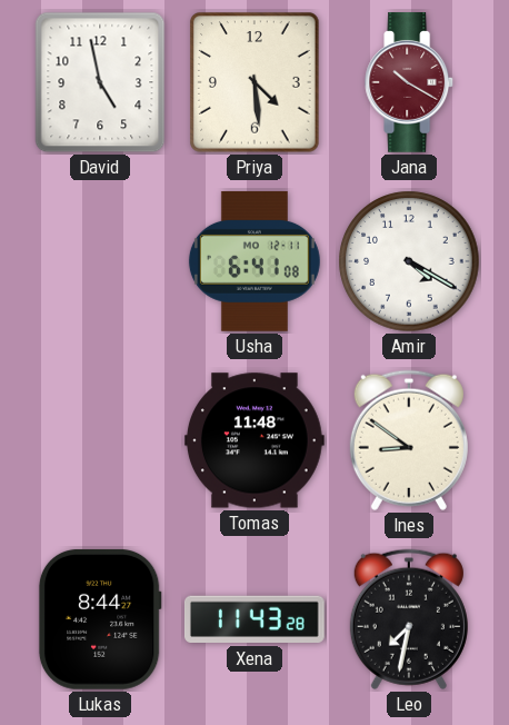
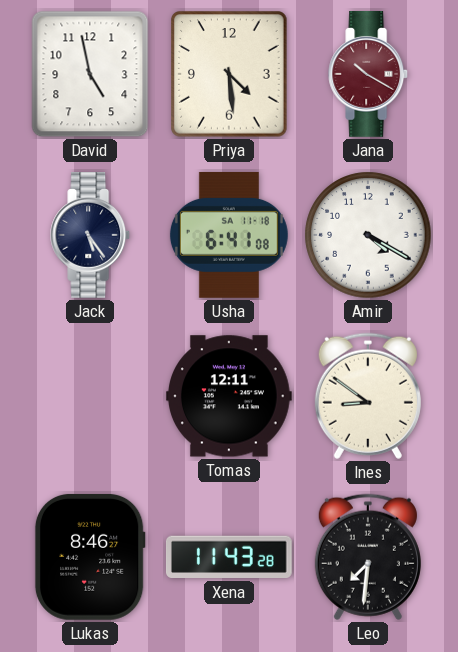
Jack: none -> 5:24
Usha date: MO 12-11 -> SA 11-18
Tomas: 11:48 -> 12:11
Lukas: 8:44 -> 8:46
Leo: 7:32 -> 7:31
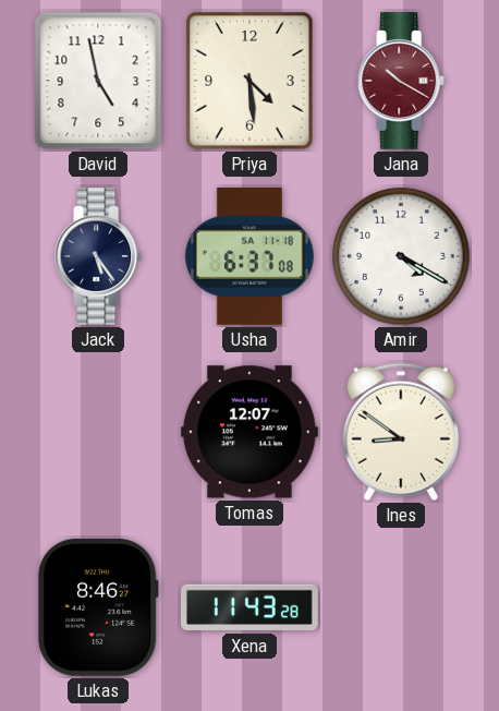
Usha: 6:41 -> 6:37
Tomas: 12:11 -> 12:07
Leo: 7:31 -> none
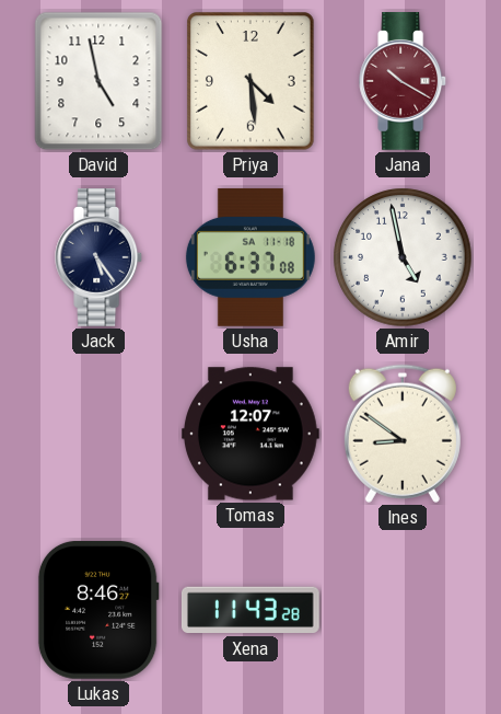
Amir: 4:20 -> 4:58
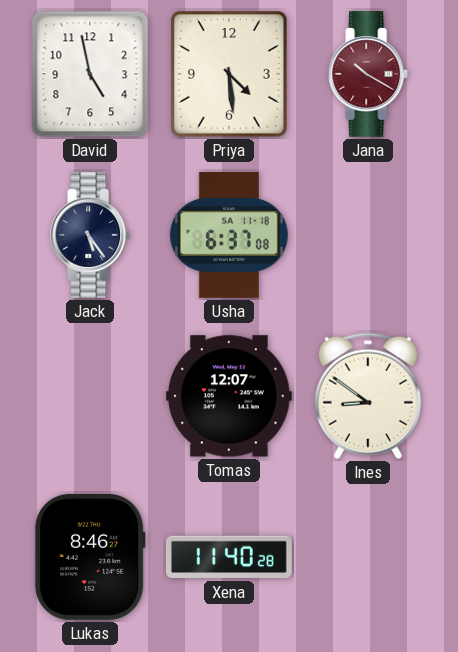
Amir: 4:58 -> none
Xena: 11:43 -> 11:40
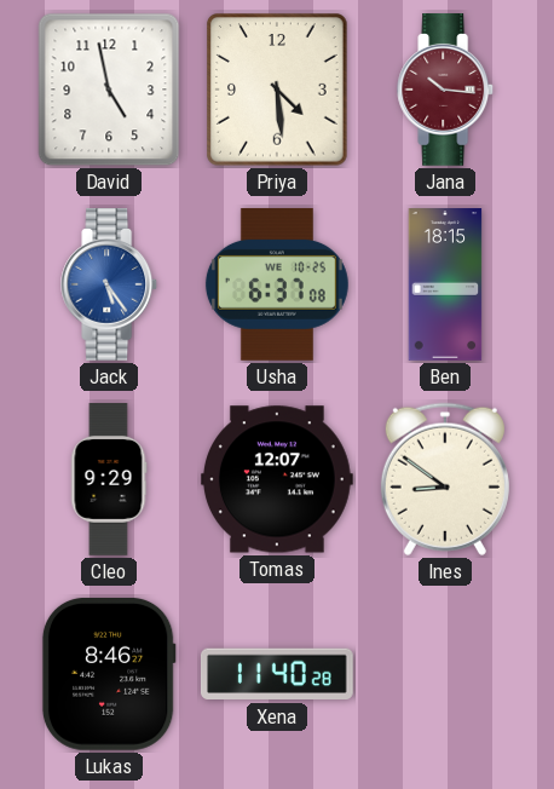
Jana: 10:20 -> 10:16
Jack dial: navy -> blue
Usha date: SA 11-18 -> WE 10-25
Ben: none -> 18:15
Cleo: none -> 9:29
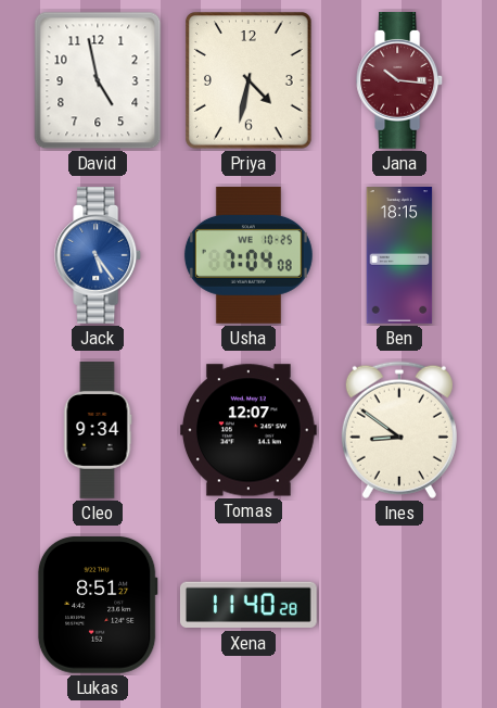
Priya: 4:29 -> 4:32
Usha: 6:37 -> 7:04
Cleo: 9:29 -> 9:34
Lukas: 8:46 -> 8:51
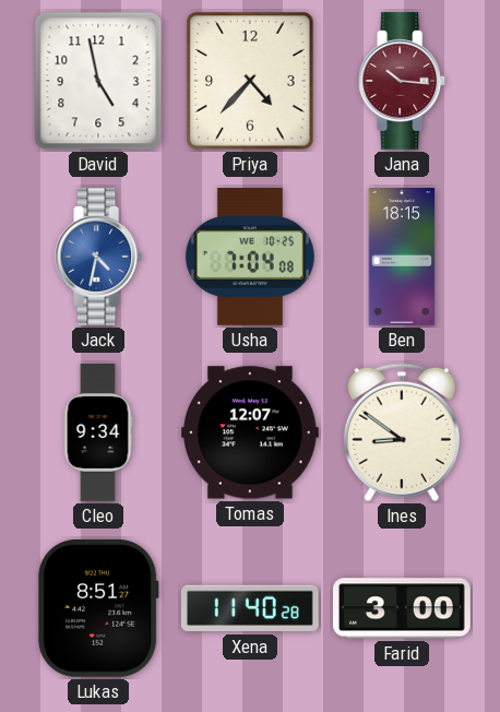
Priya: 4:32 -> 4:37
Jack: 5:24 -> 4:32
Farid: none -> 3:00
